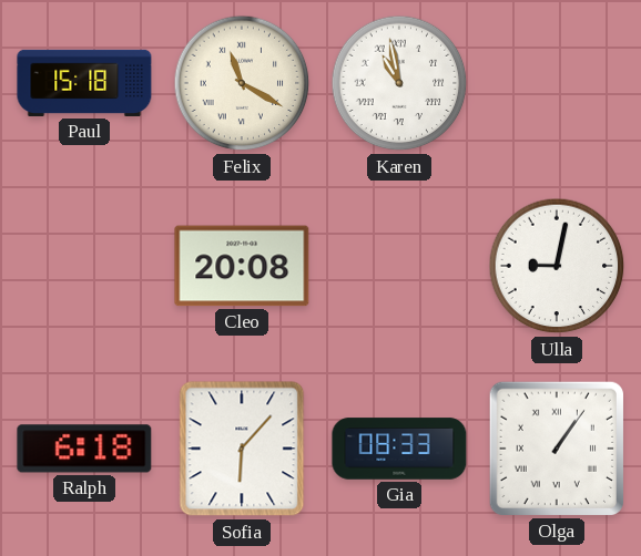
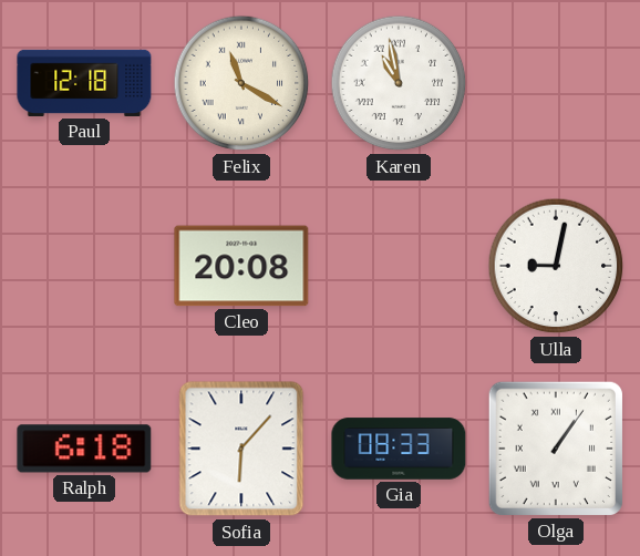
Paul: 15:18 -> 12:18
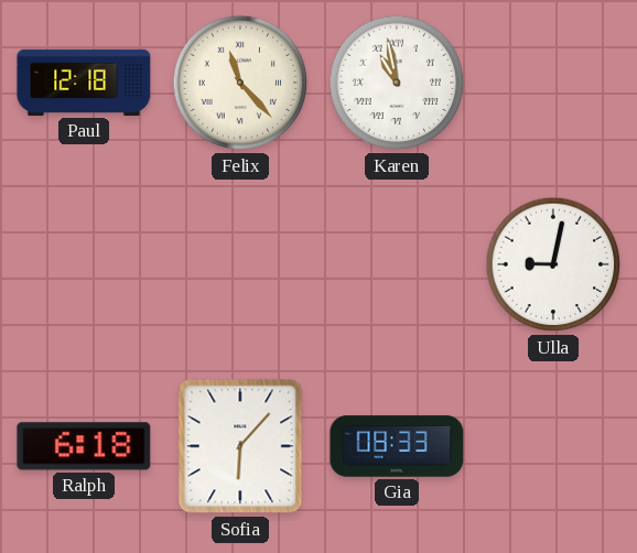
Felix: 11:20 -> 11:23
Cleo: 20:08 -> none
Olga: 1:06 -> none
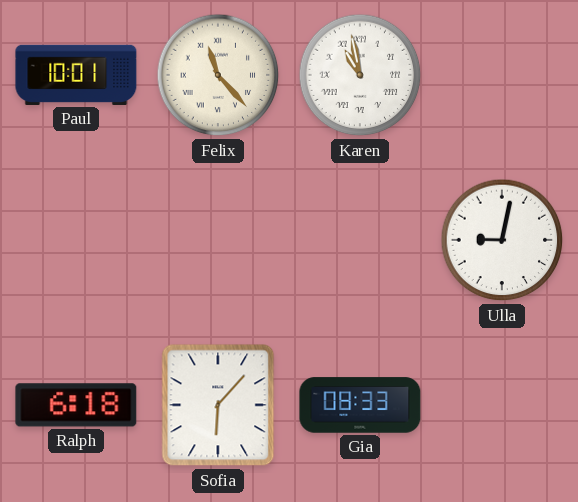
Paul: 12:18 -> 10:01
